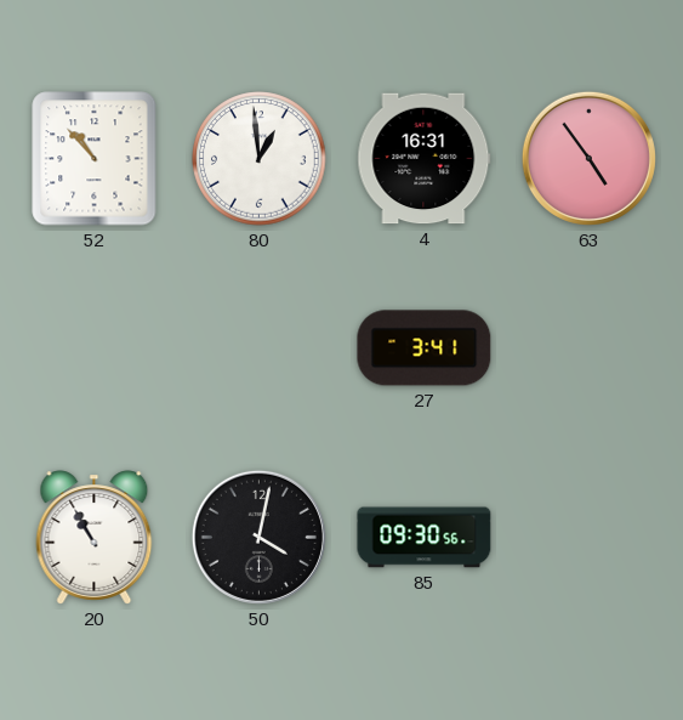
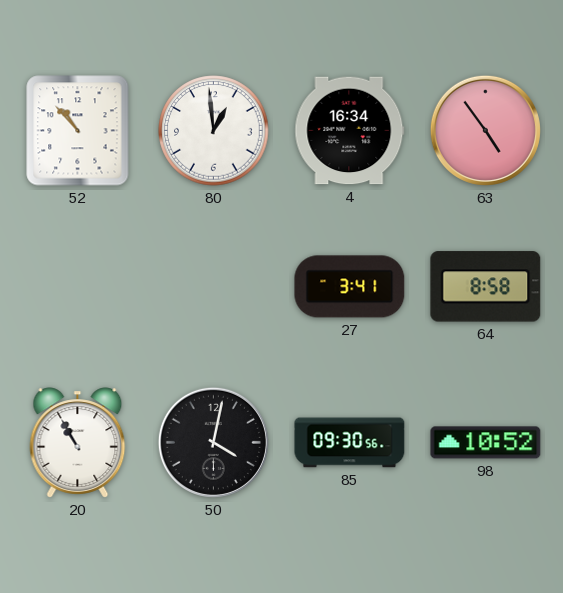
4: 16:31 -> 16:34
64: none -> 8:58
98: none -> 10:52
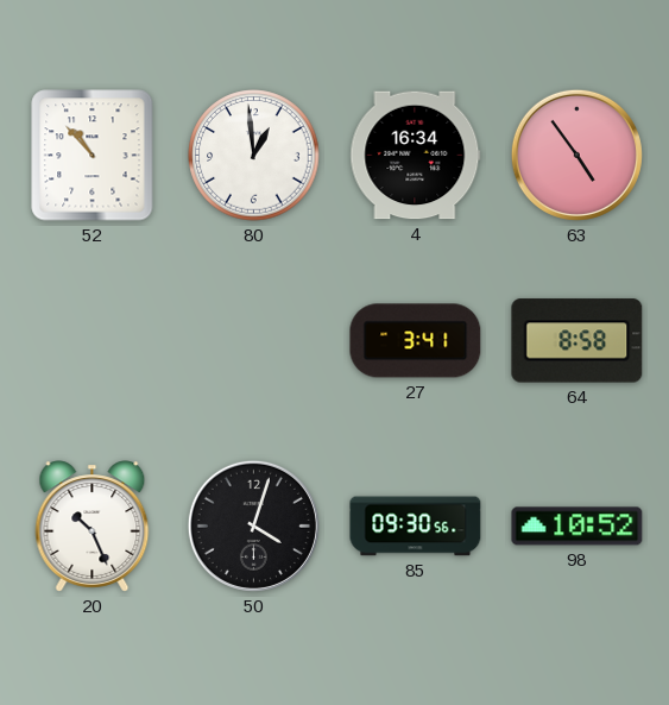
20: 10:55 -> 10:26
50: 4:02 -> 4:03
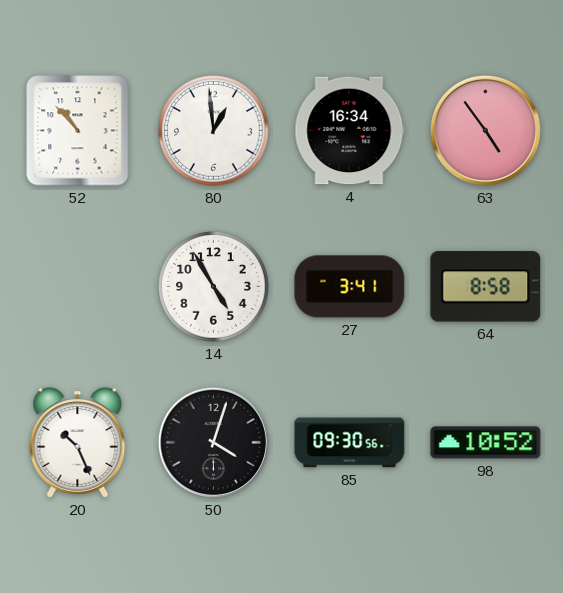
14: none -> 4:55
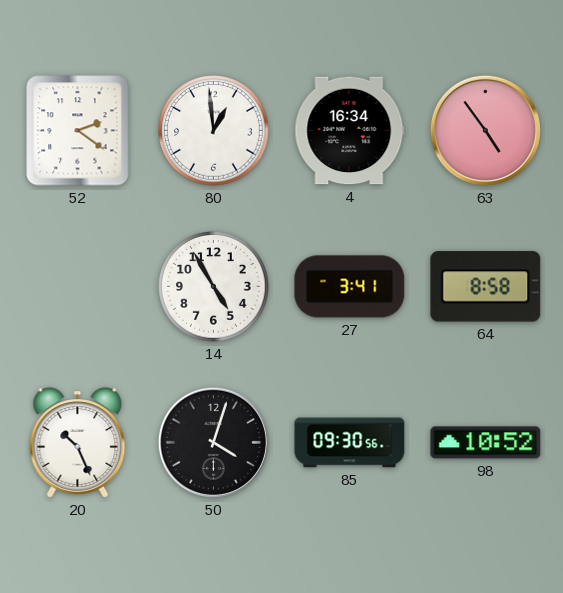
52: 10:53 -> 2:21
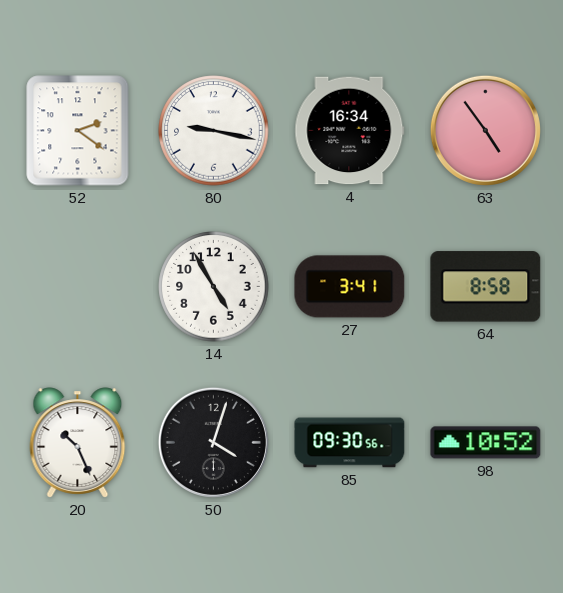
80: 12:59 -> 9:17
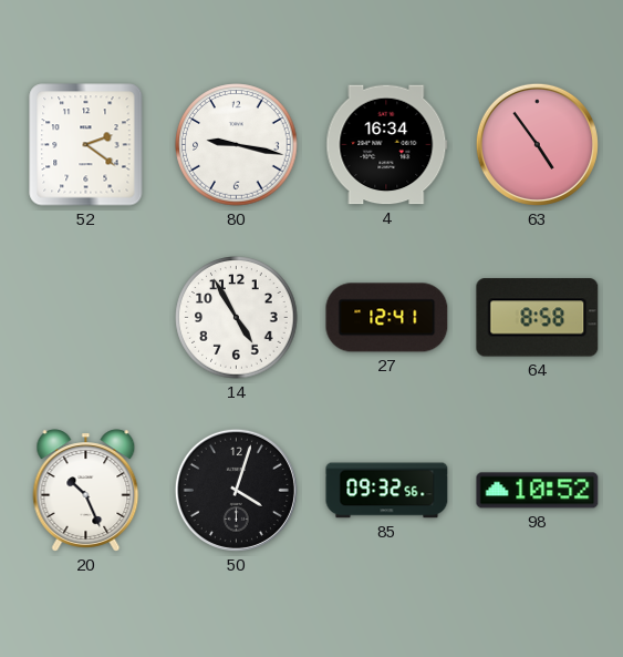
27: 3:41 -> 12:41
85: 09:30 -> 09:32
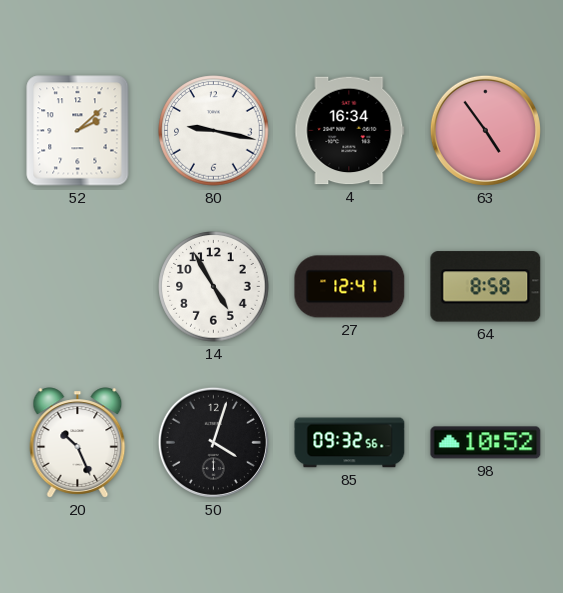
52: 2:21 -> 2:08
